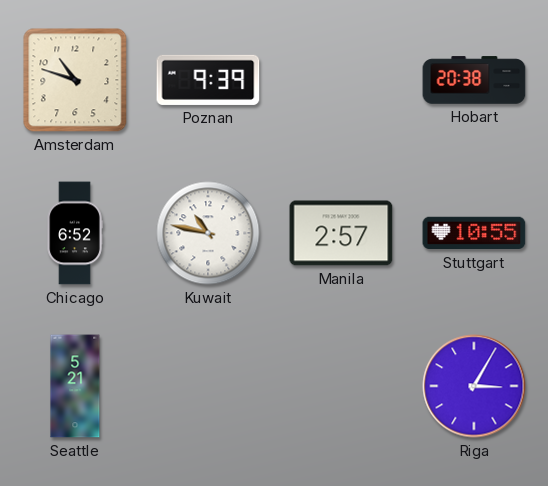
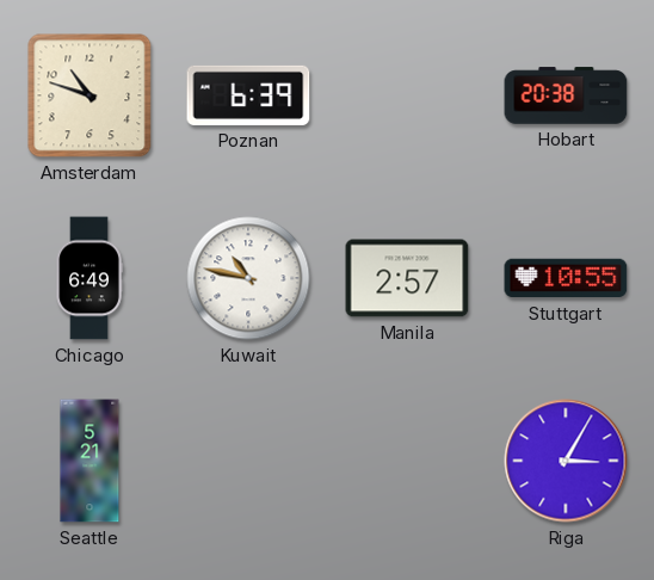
Poznan: 9:39 -> 6:39
Chicago: 6:52 -> 6:49
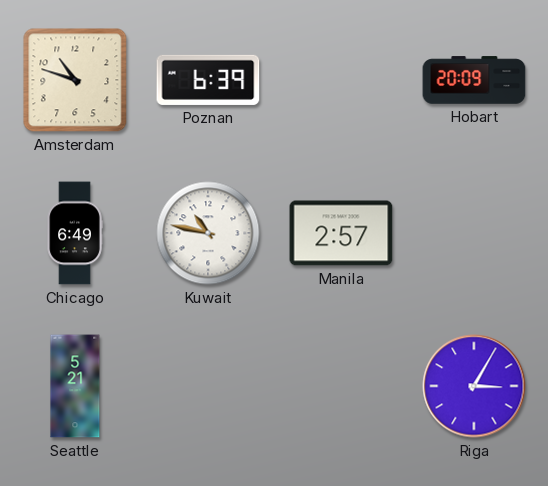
Hobart: 20:38 -> 20:09
Stuttgart: 10:55 -> none
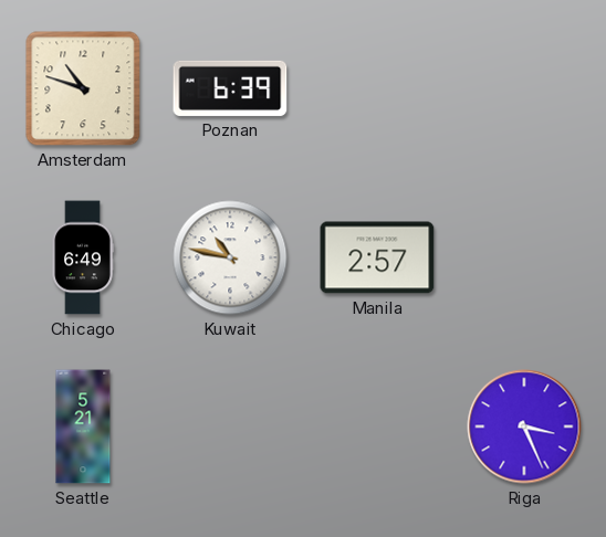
Hobart: 20:09 -> none
Riga: 3:05 -> 3:26
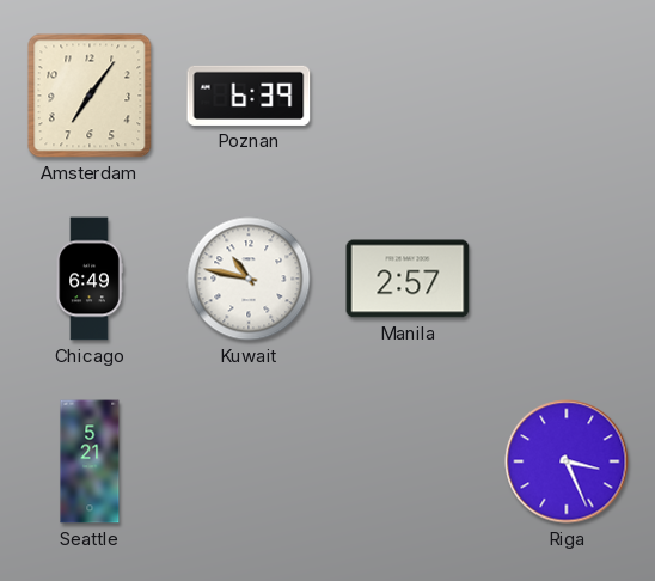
Amsterdam: 10:48 -> 7:06
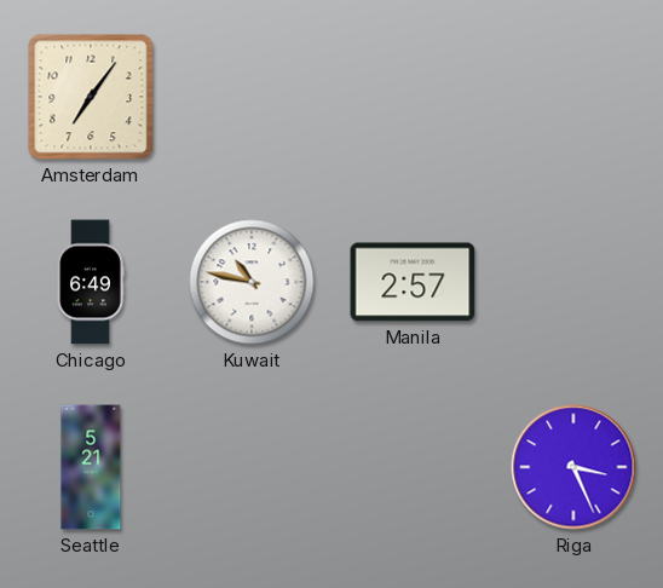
Poznan: 6:39 -> none
